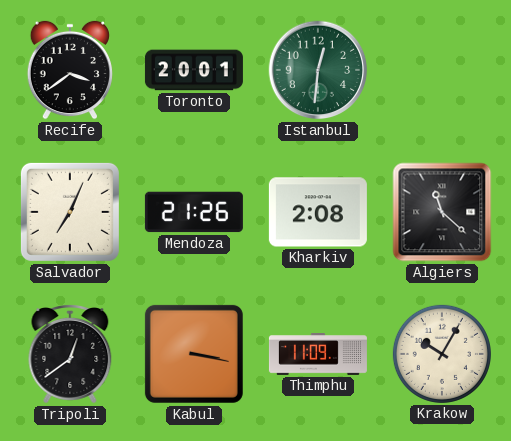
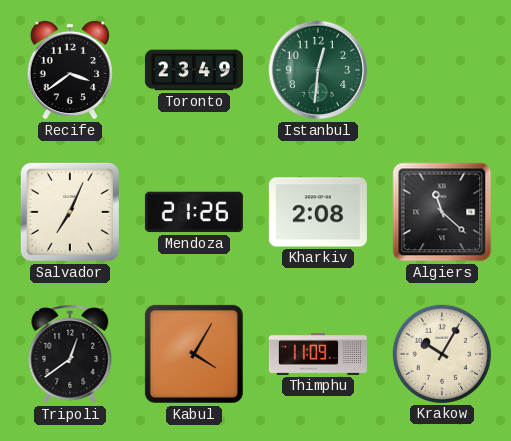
Toronto: 20:01 -> 23:49
Kabul: 3:17 -> 4:05
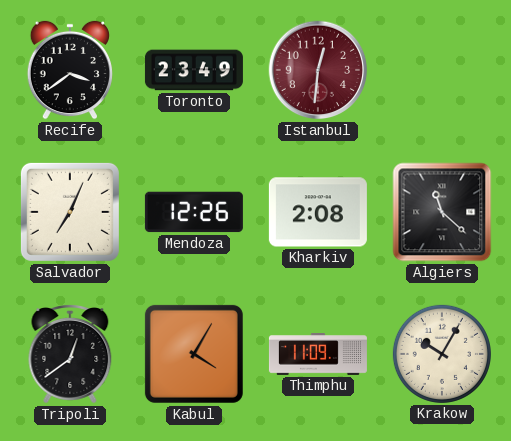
Istanbul dial: green -> burgundy
Mendoza: 21:26 -> 12:26
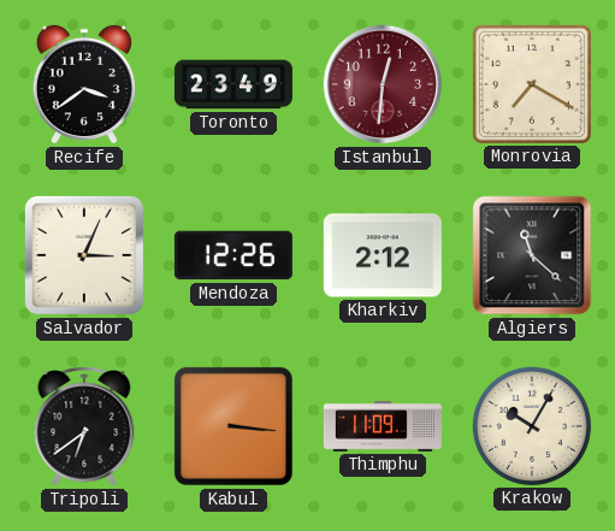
Monrovia: none -> 7:20
Salvador: 7:04 -> 3:04
Kharkiv: 2:08 -> 2:12
Tripoli: 12:39 -> 6:39
Kabul: 4:05 -> 3:16
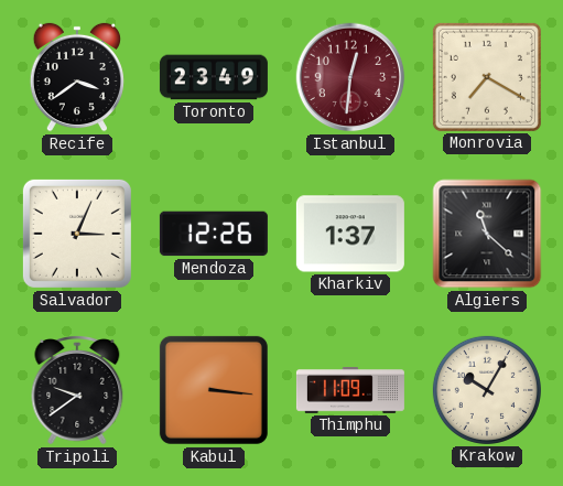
Kharkiv: 2:12 -> 1:37
Tripoli: 6:39 -> 9:39
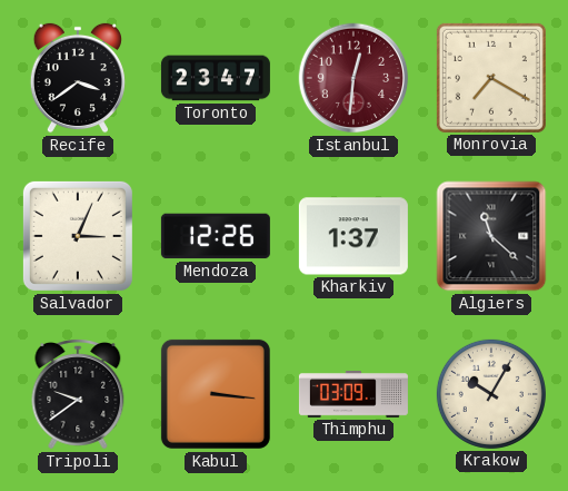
Toronto: 23:49 -> 23:47
Thimphu: 11:09 -> 03:09
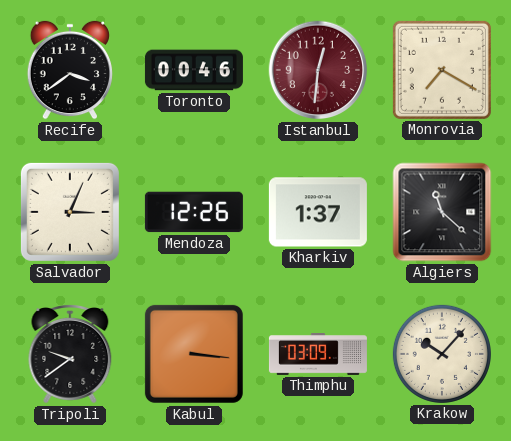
Toronto: 23:47 -> 00:46
Krakow: 10:05 -> 10:07
